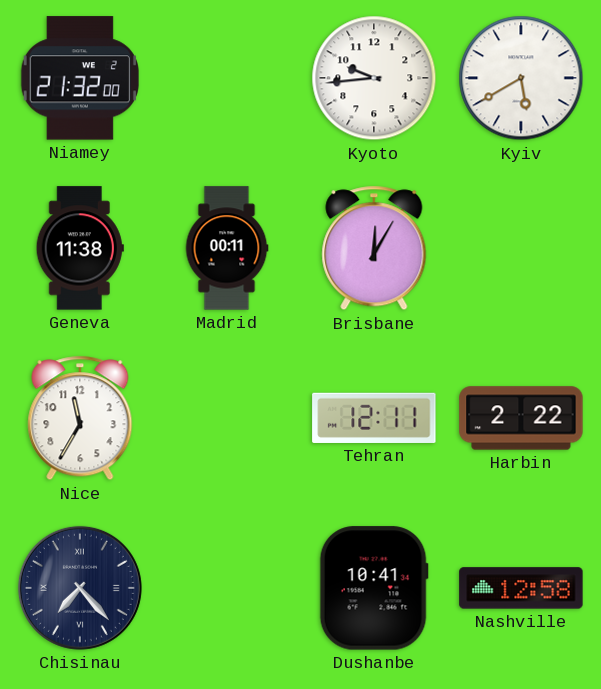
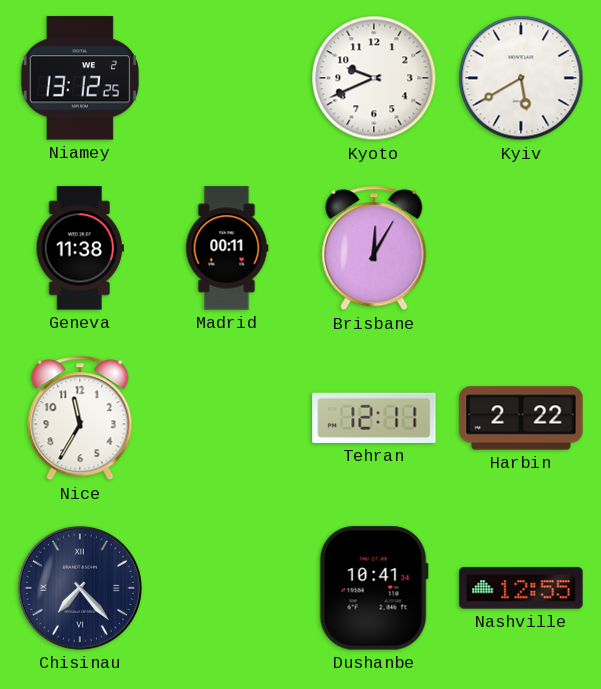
Niamey: 21:32 -> 13:12
Kyoto: 9:44 -> 9:41
Nashville: 12:58 -> 12:55
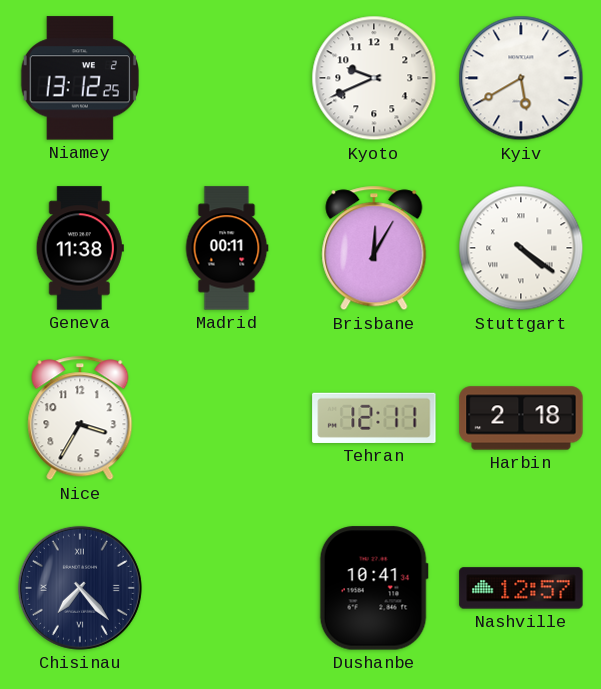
Stuttgart: none -> 4:21
Nice: 11:35 -> 3:35
Harbin: 2:22 -> 2:18
Nashville: 12:55 -> 12:57
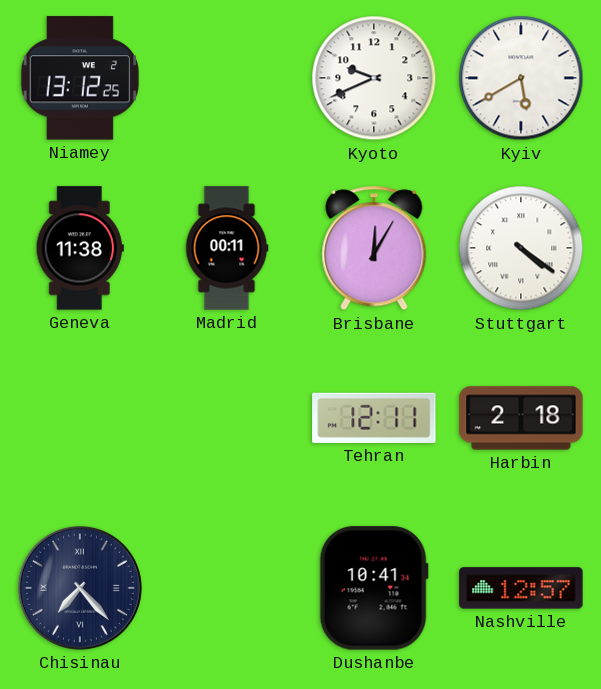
Nice: 3:35 -> none
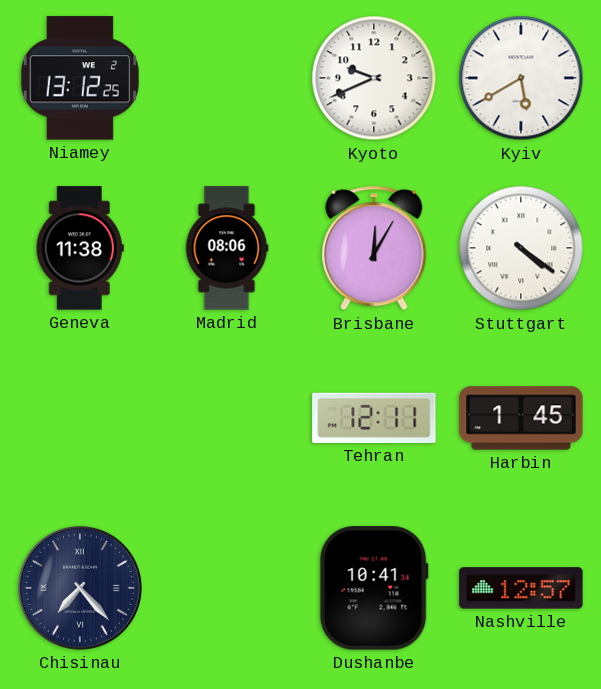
Madrid: 00:11 -> 08:06
Harbin: 2:18 -> 1:45
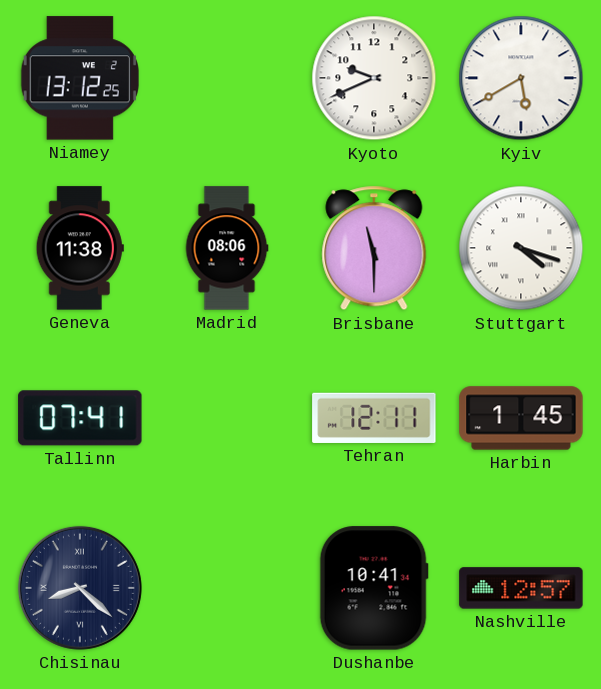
Brisbane: 12:05 -> 11:30
Stuttgart: 4:21 -> 4:18
Tallinn: none -> 07:41
Chisinau: 7:23 -> 8:22
